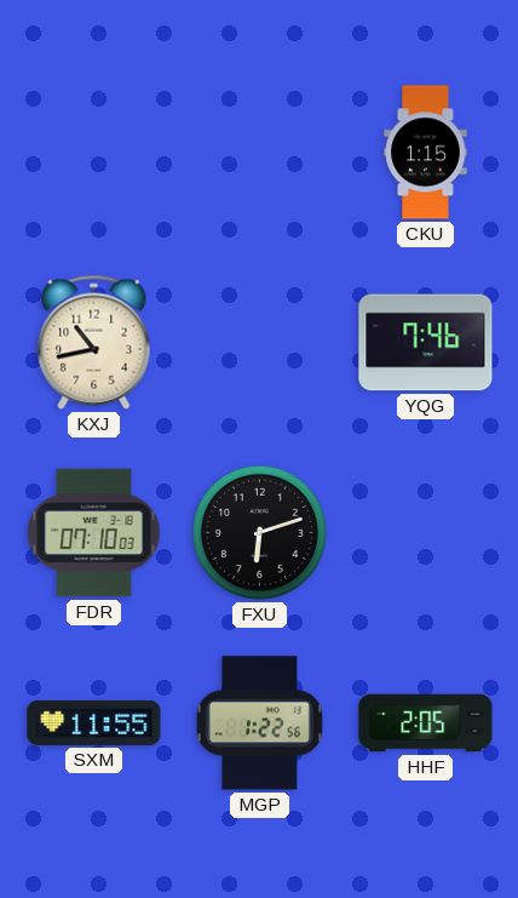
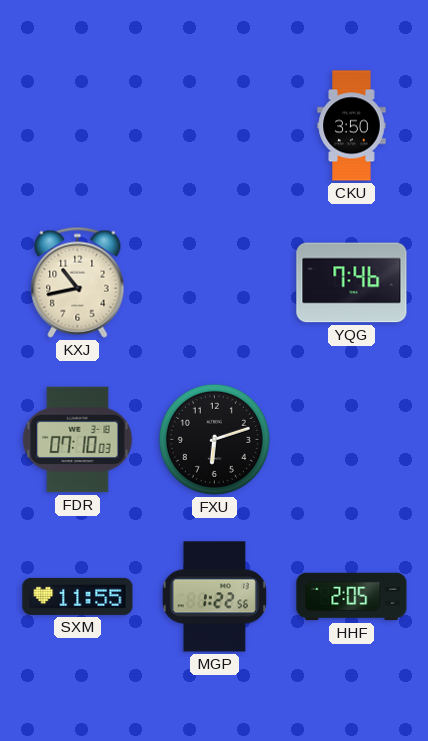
CKU: 1:15 -> 3:50
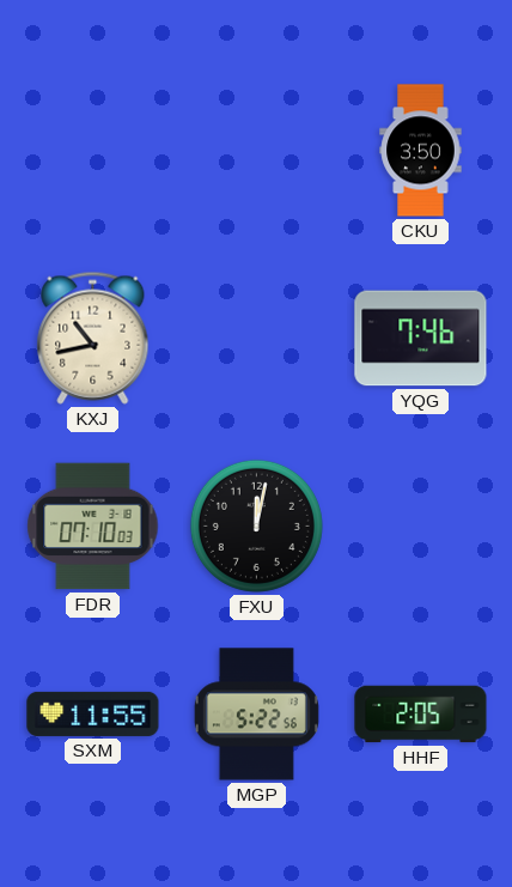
FXU: 6:12 -> 12:02
MGP: 1:22 -> 5:22
